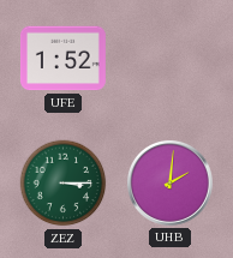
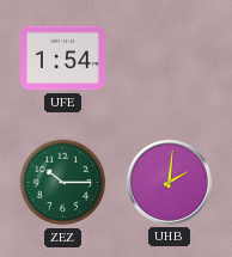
UFE: 1:52 -> 1:54
ZEZ: 3:15 -> 10:15
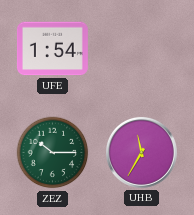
UHB: 2:01 -> 11:35
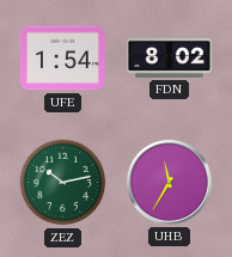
FDN: none -> 8:02
ZEZ: 10:15 -> 10:13
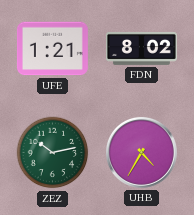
UFE: 1:54 -> 1:21
UHB: 11:35 -> 4:35
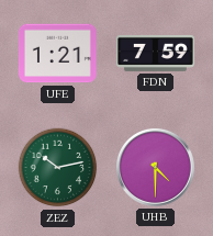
FDN: 8:02 -> 7:59
UHB: 4:35 -> 4:30
